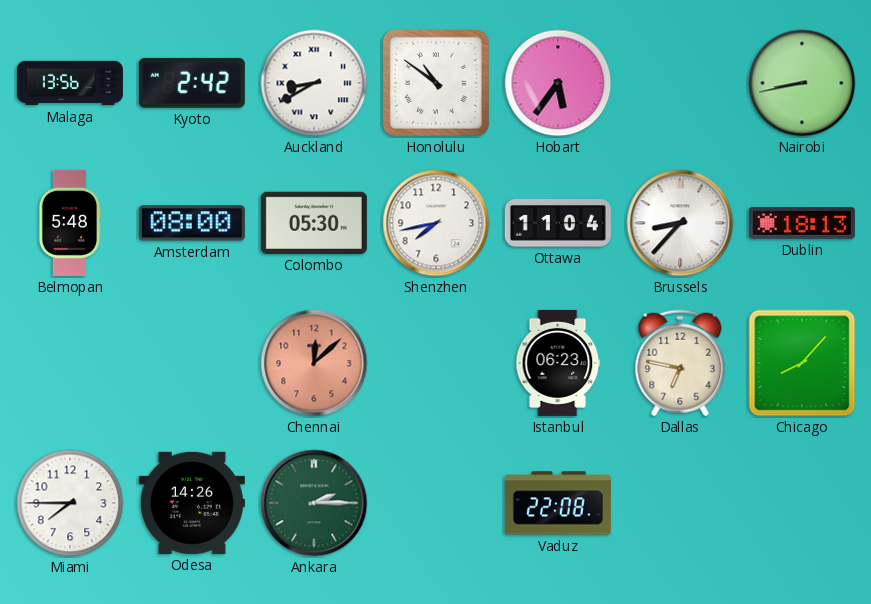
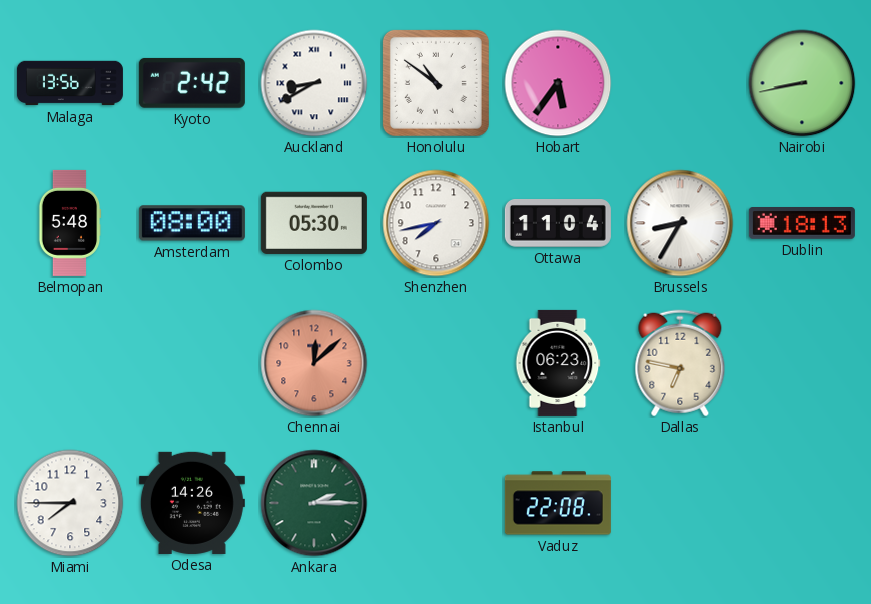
Brussels: 8:37 -> 8:35
Chicago: 8:07 -> none
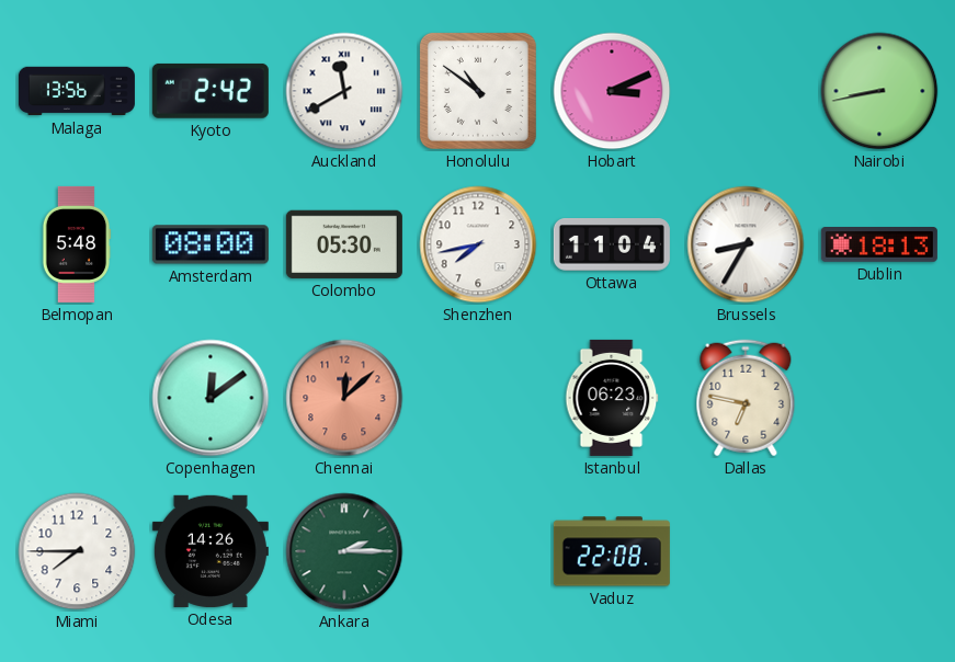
Auckland: 8:40 -> 11:40
Hobart: 5:36 -> 3:11
Copenhagen: none -> 12:09
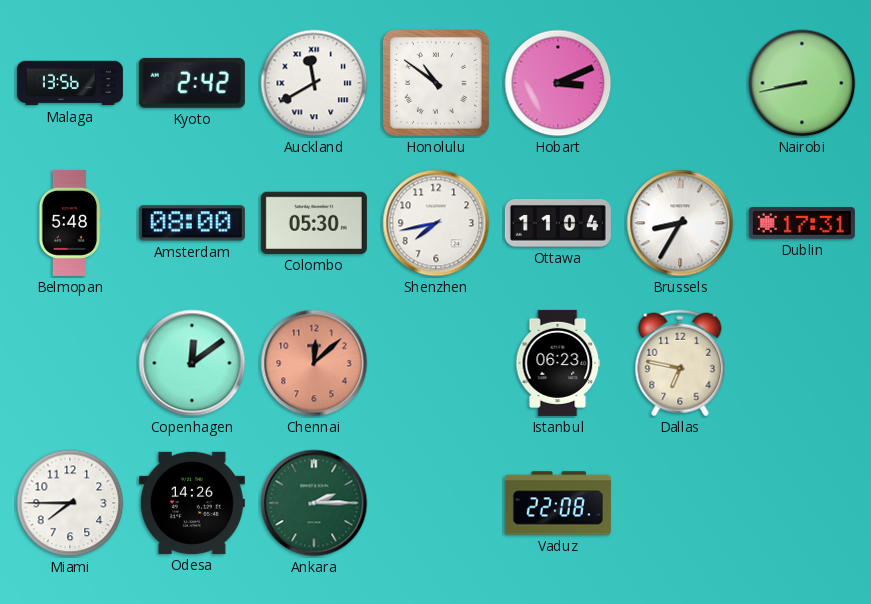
Dublin: 18:13 -> 17:31
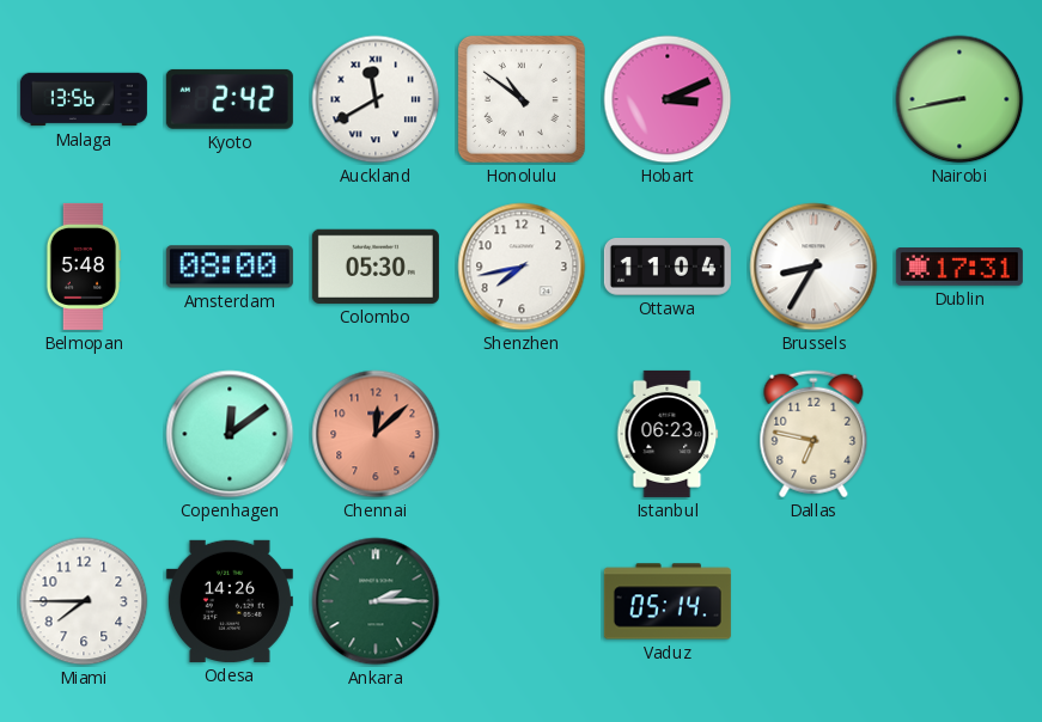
Vaduz: 22:08 -> 05:14
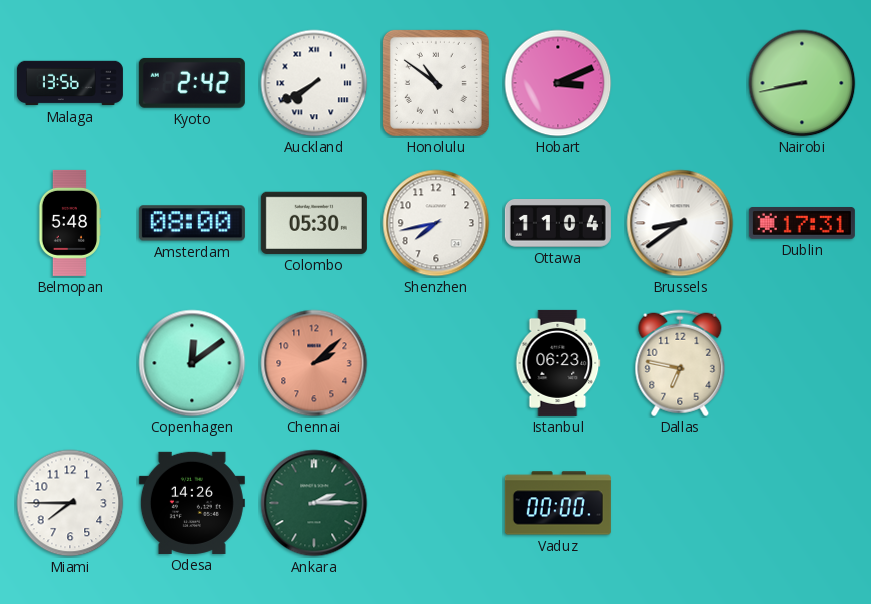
Auckland: 11:40 -> 7:40
Brussels: 8:35 -> 8:39
Chennai: 12:08 -> 2:08
Vaduz: 05:14 -> 00:00
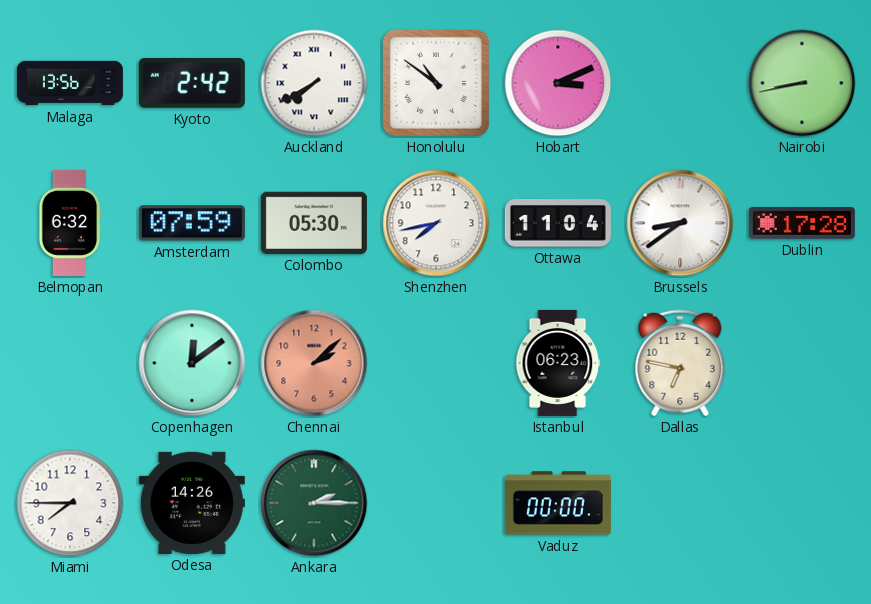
Belmopan: 5:48 -> 6:32
Amsterdam: 08:00 -> 07:59
Dublin: 17:31 -> 17:28
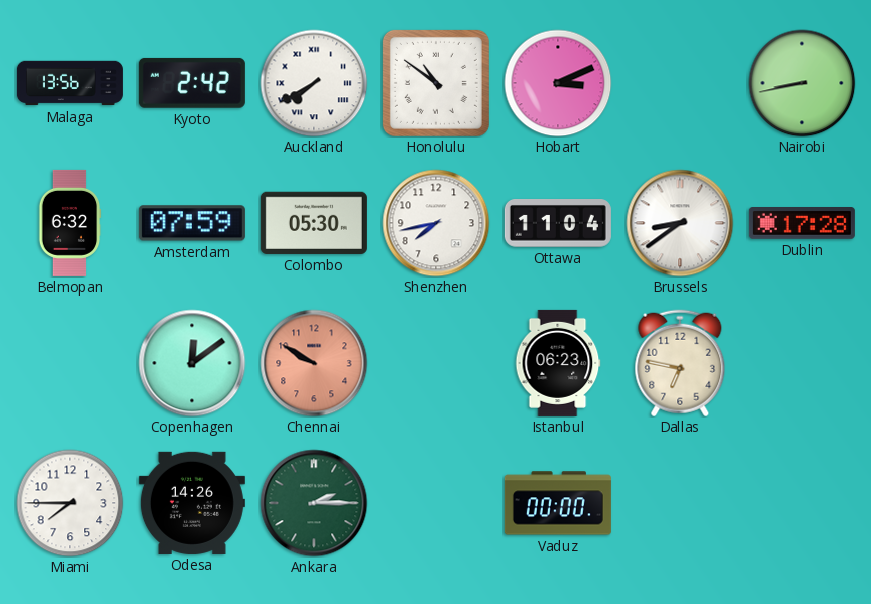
Chennai: 2:08 -> 9:50
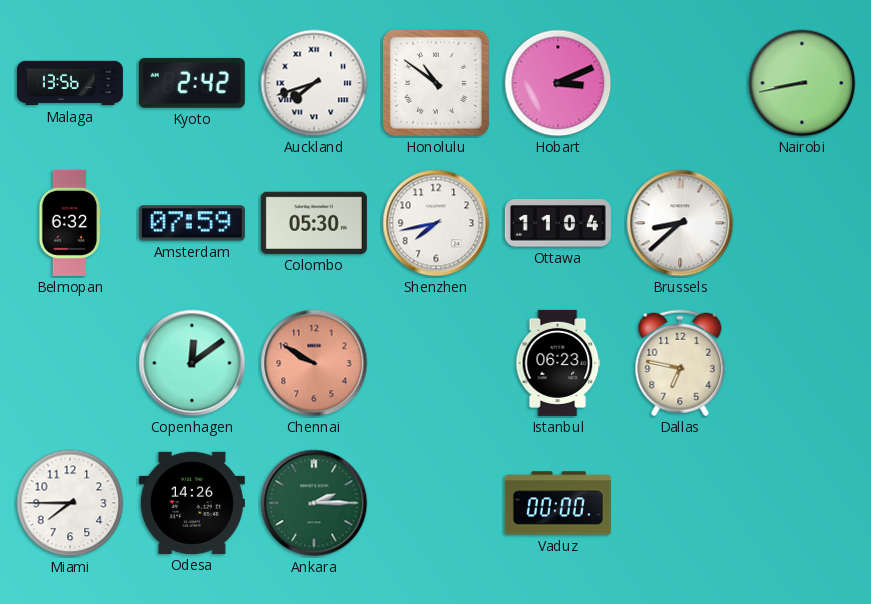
Auckland: 7:40 -> 7:42
Brussels: 8:39 -> 8:38
Dublin: 17:28 -> none
